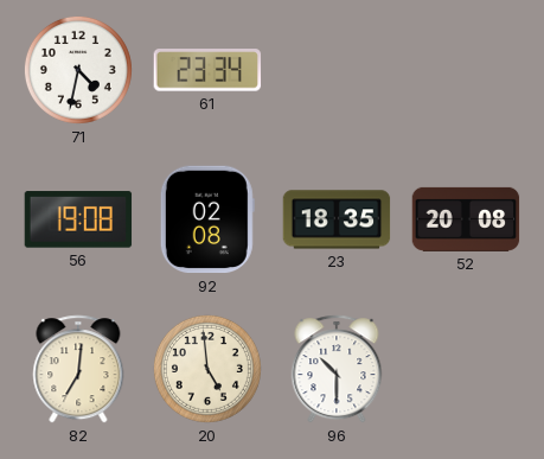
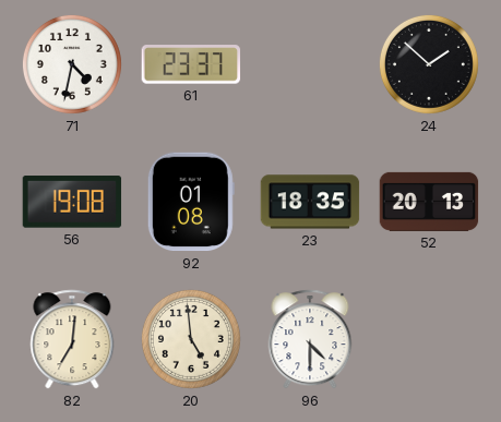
61: 23:34 -> 23:37
24: none -> 1:52
92: 02:08 -> 01:08
52: 20:08 -> 20:13
96: 10:30 -> 4:30
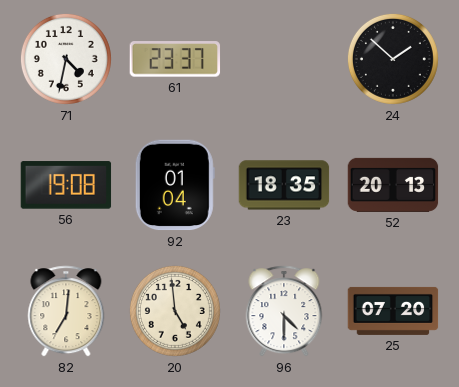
92: 01:08 -> 01:04
25: none -> 07:20
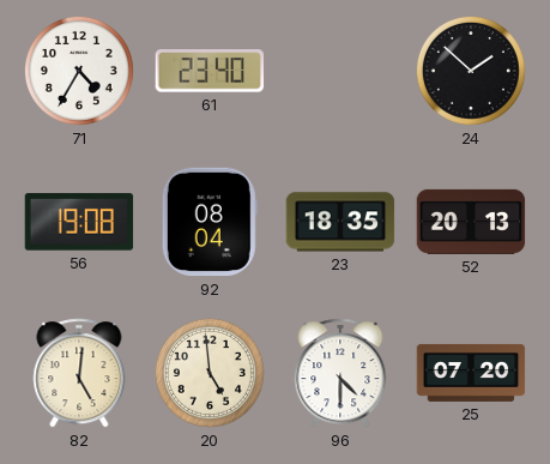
71: 4:32 -> 4:35
61: 23:37 -> 23:40
92: 01:04 -> 08:04
82: 7:01 -> 5:01
